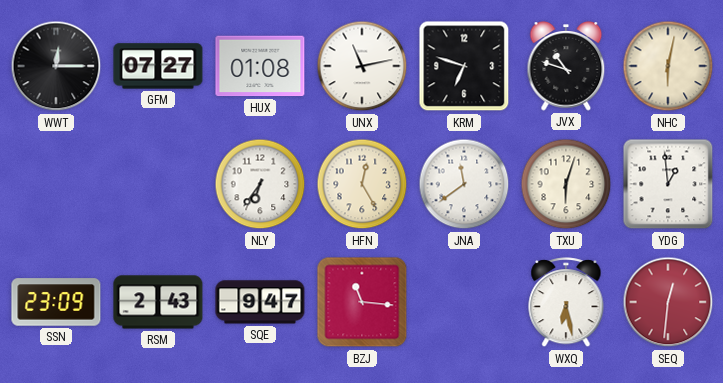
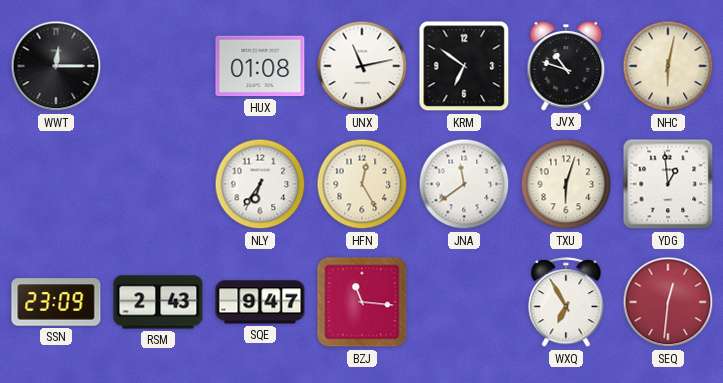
GFM: 07:27 -> none
KRM: 6:48 -> 6:51
WXQ: 6:28 -> 6:55
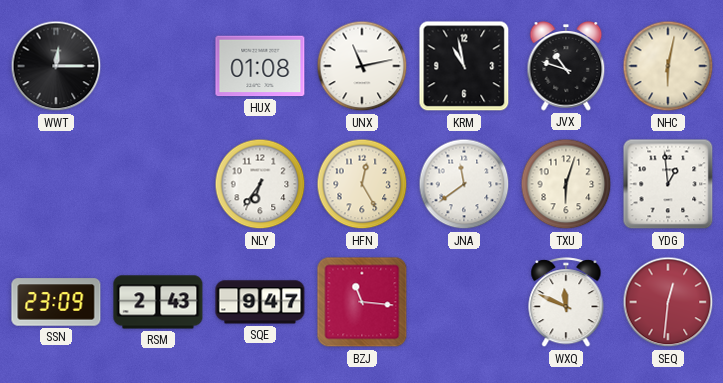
KRM: 6:51 -> 10:58
WXQ: 6:55 -> 11:49
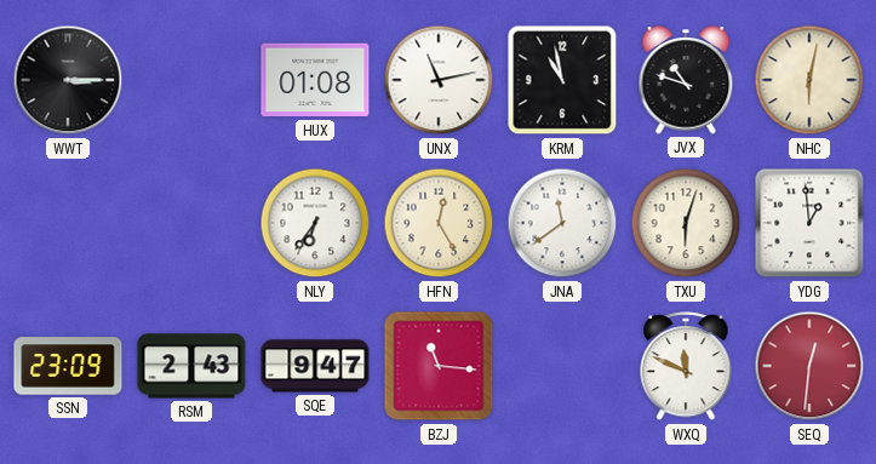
WWT: 12:15 -> 3:15
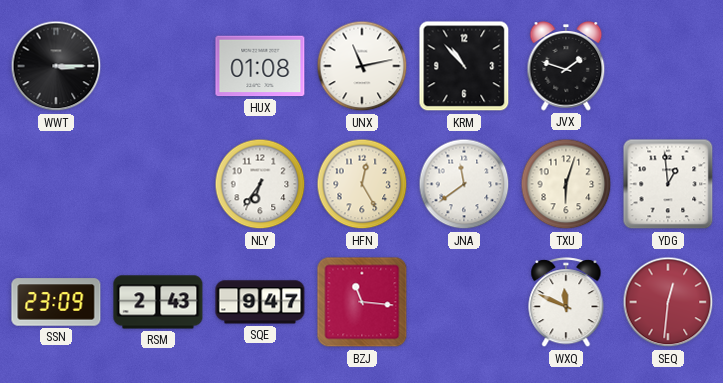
KRM: 10:58 -> 10:53
JVX: 10:48 -> 1:48
NHC: 6:02 -> none
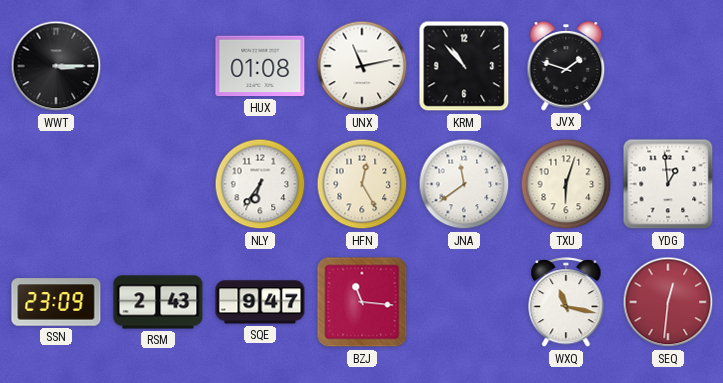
WXQ: 11:49 -> 11:17
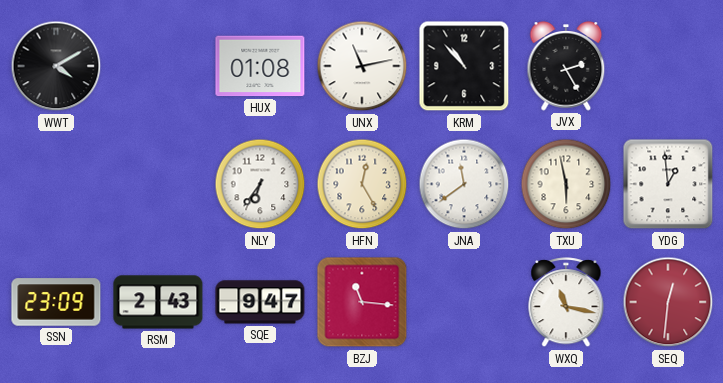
WWT: 3:15 -> 4:10
JVX: 1:48 -> 2:25
TXU: 6:03 -> 5:58
